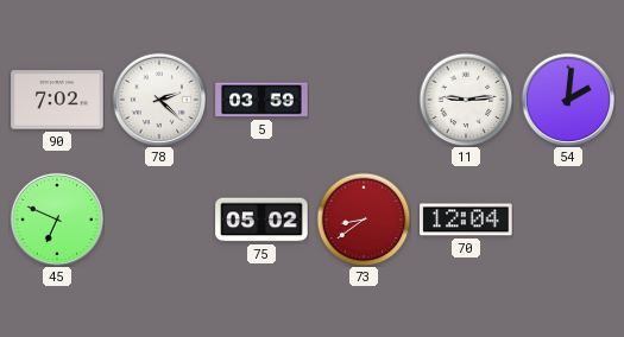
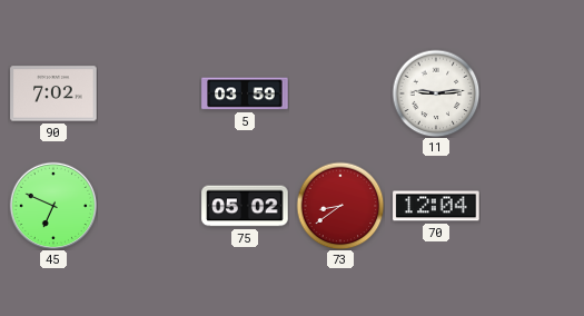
78: 2:22 -> none
54: 2:01 -> none
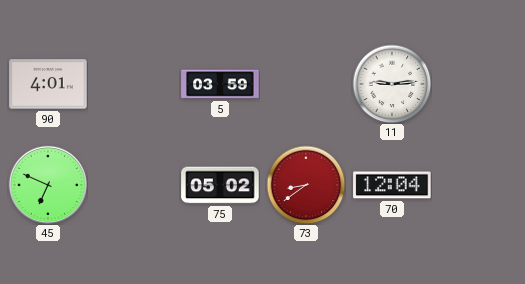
90: 7:02 -> 4:01
